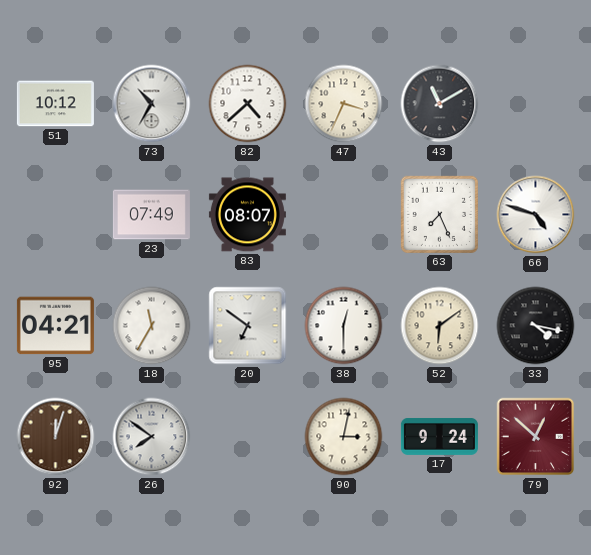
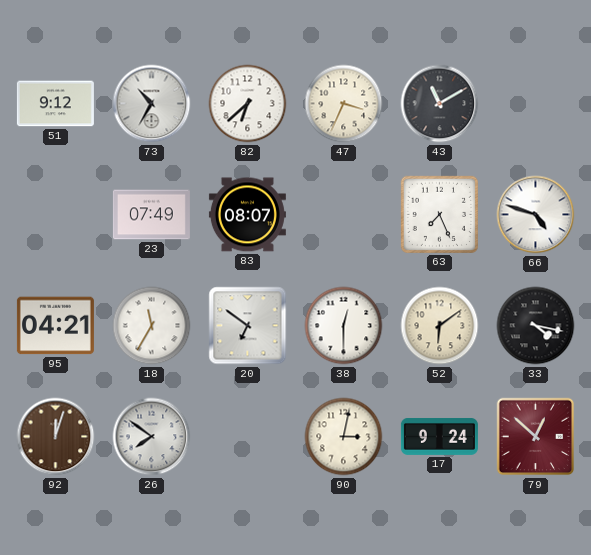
51: 10:12 -> 9:12
82: 4:38 -> 6:38
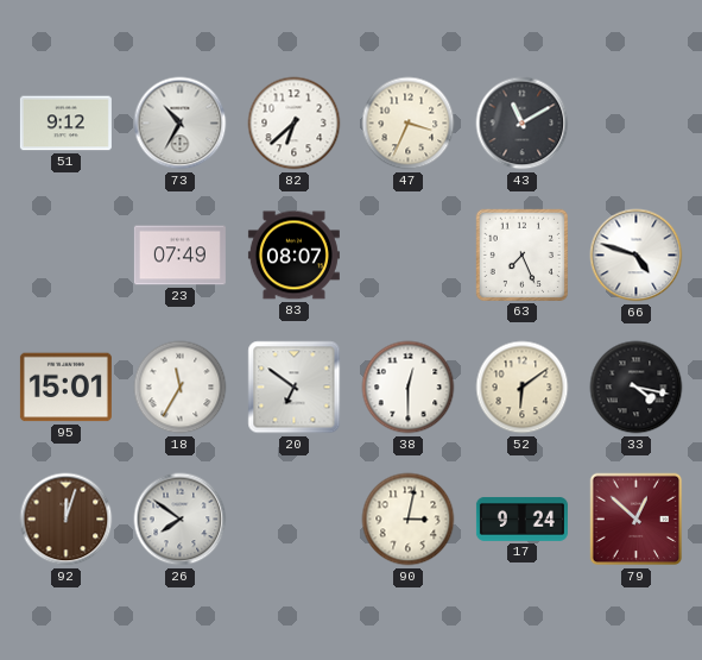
95: 04:21 -> 15:01
